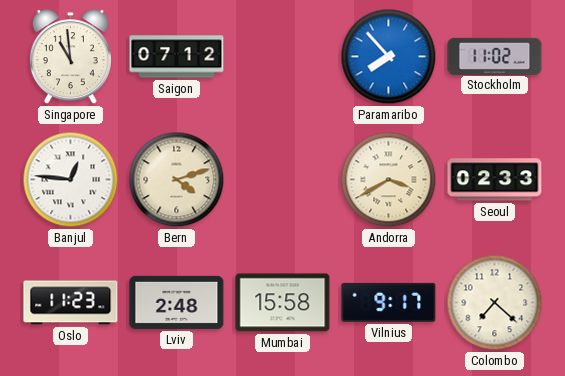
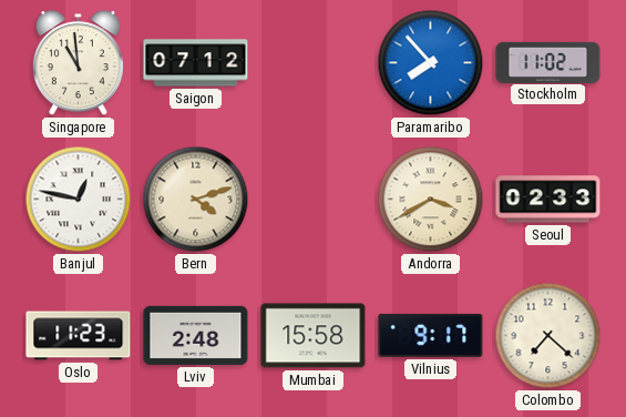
Banjul: 12:46 -> 12:47
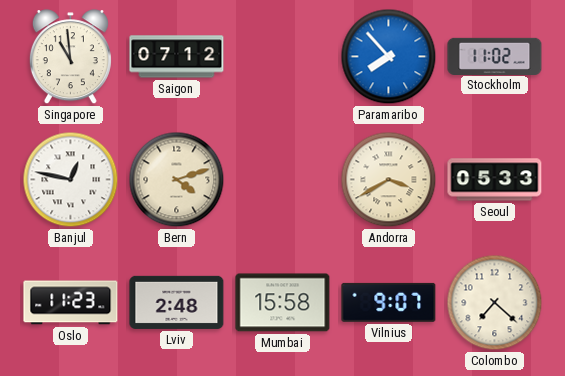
Seoul: 02:33 -> 05:33
Vilnius: 9:17 -> 9:07
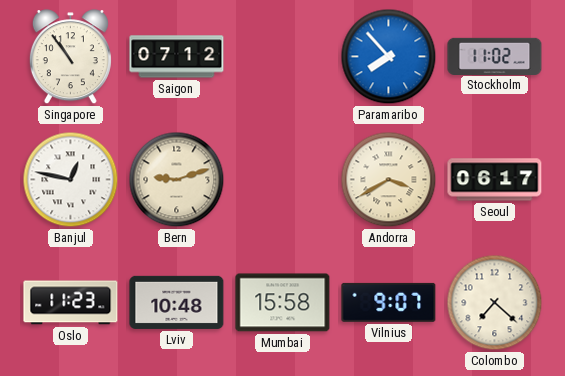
Singapore: 10:59 -> 10:54
Bern: 4:12 -> 9:12
Seoul: 05:33 -> 06:17
Lviv: 2:48 -> 10:48
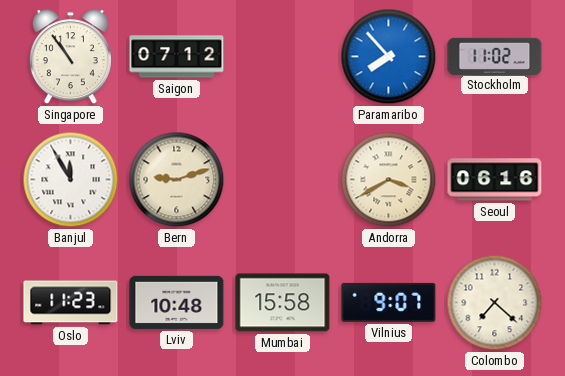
Banjul: 12:47 -> 11:55
Seoul: 06:17 -> 06:16
